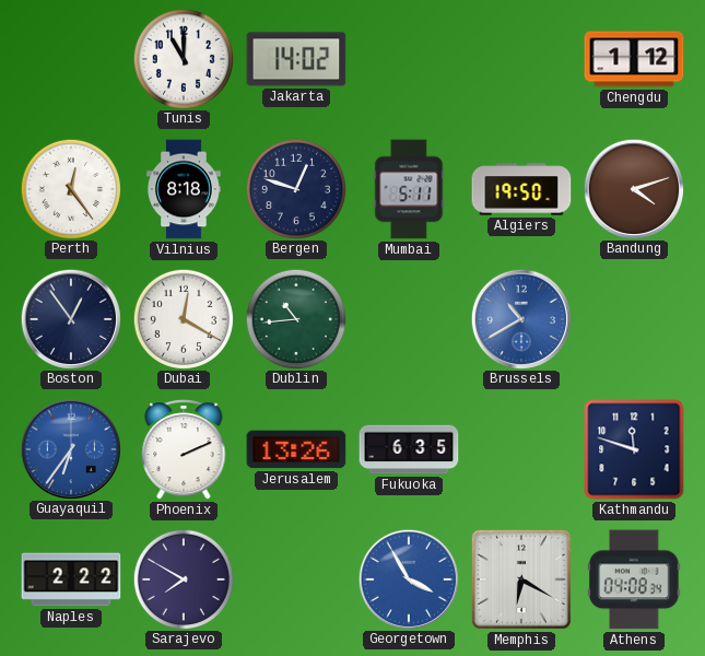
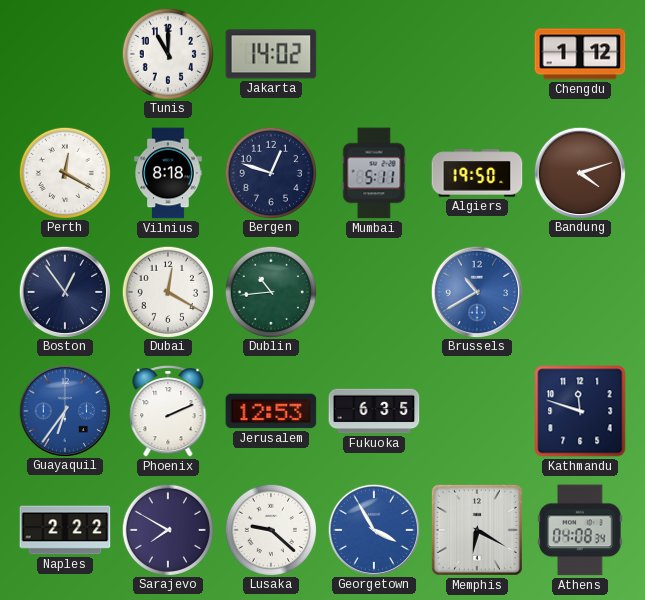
Perth: 12:24 -> 12:20
Jerusalem: 13:26 -> 12:53
Lusaka: none -> 9:22
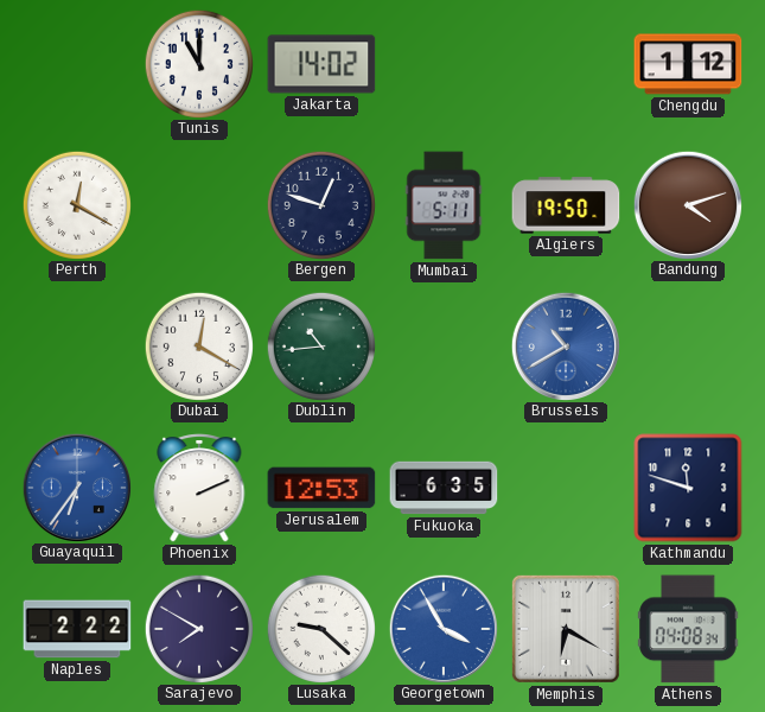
Vilnius: 8:18 -> none
Boston: 12:54 -> none
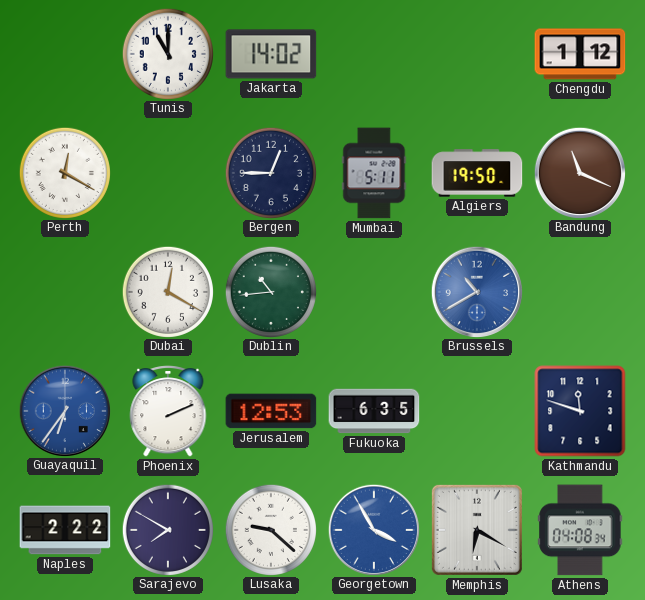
Bergen: 12:48 -> 12:45
Bandung: 4:12 -> 11:19
